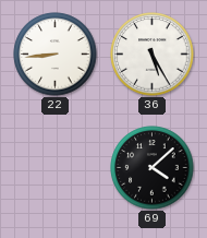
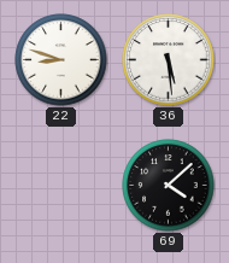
22: 8:44 -> 8:48
36: 5:25 -> 5:29
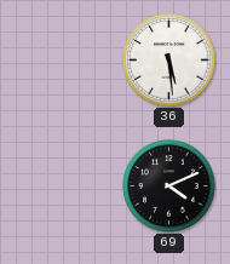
22: 8:48 -> none
69: 4:08 -> 4:11
